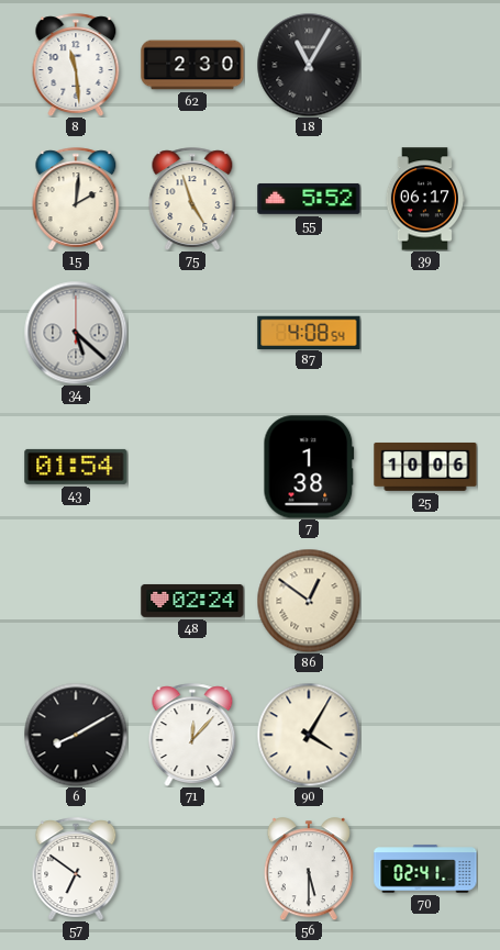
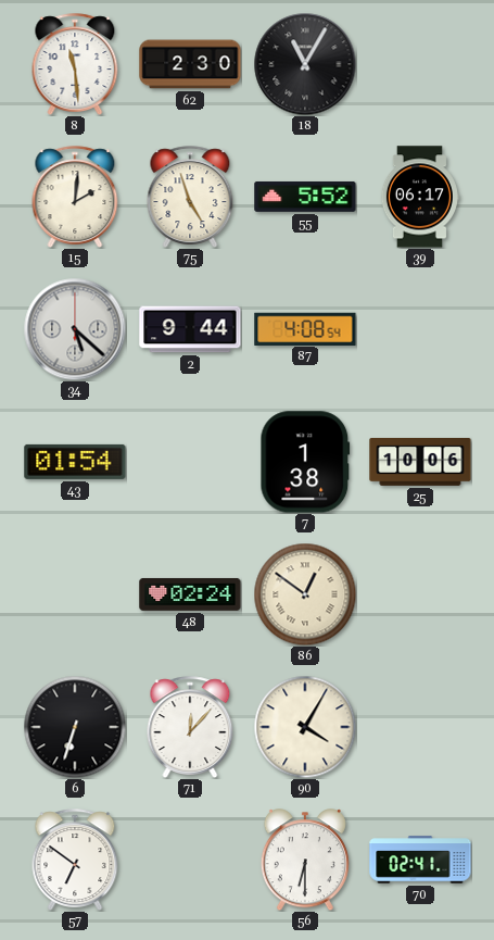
2: none -> 9:44
6: 8:10 -> 6:33
56: 5:30 -> 6:30
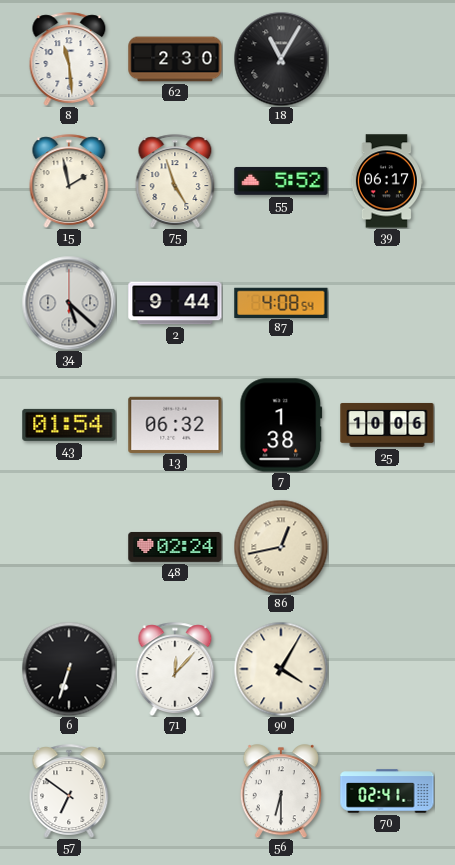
15: 2:01 -> 1:58
13: none -> 06:32
86: 12:51 -> 12:43
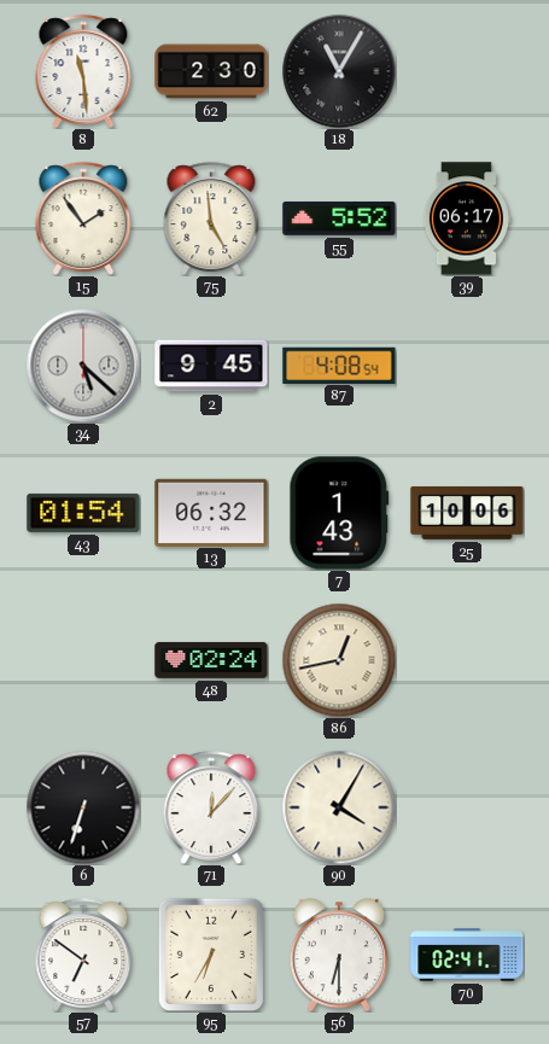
15: 1:58 -> 1:54
75: 4:57 -> 4:59
2: 9:44 -> 9:45
7: 1:38 -> 1:43
95: none -> 6:35
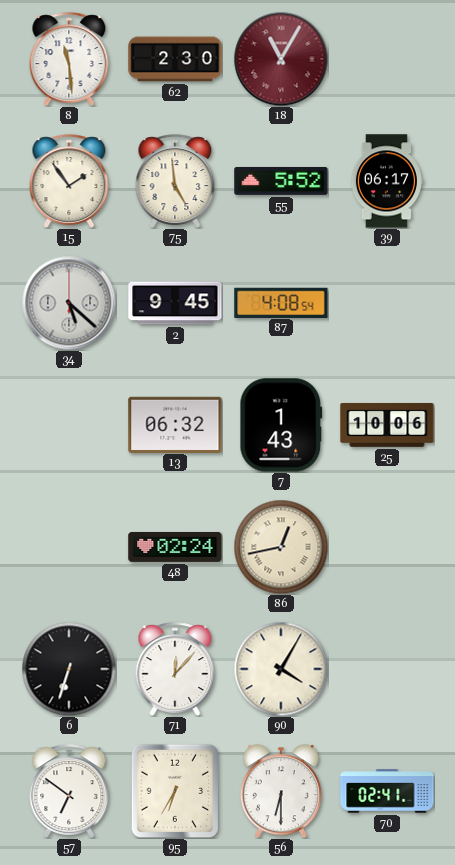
18 dial: black -> burgundy
43: 01:54 -> none
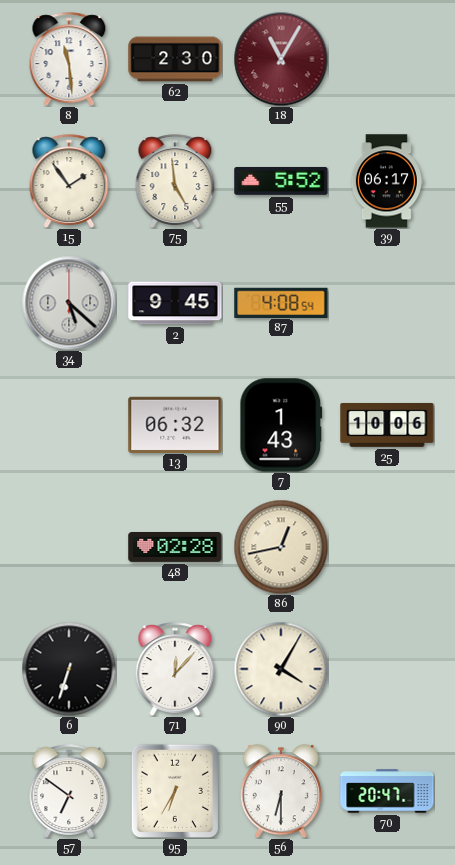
48: 02:24 -> 02:28
70: 02:41 -> 20:47
